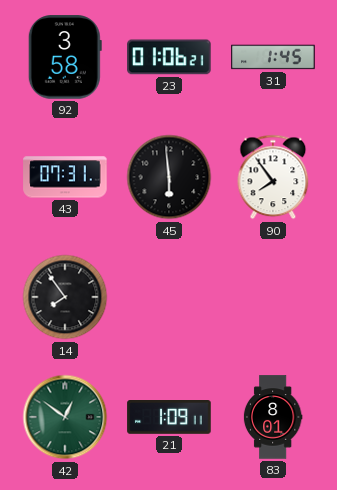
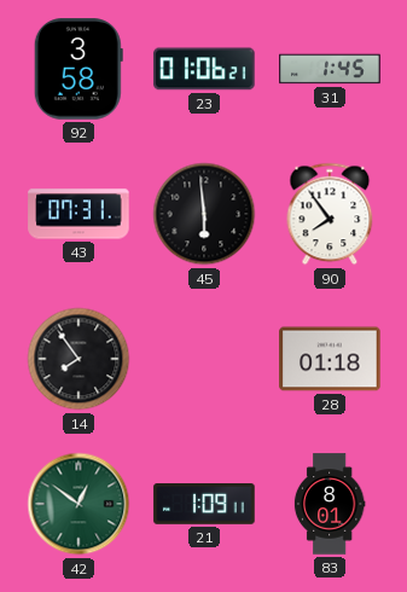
28: none -> 01:18
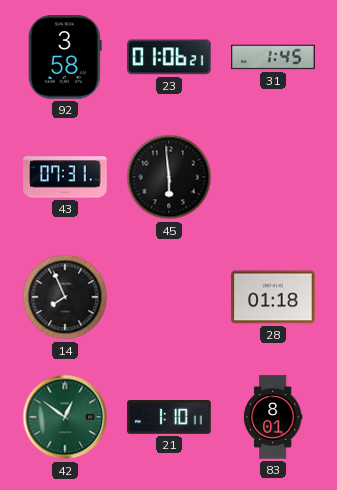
90: 7:54 -> none
14: 7:54 -> 7:56
21: 1:09 -> 1:10
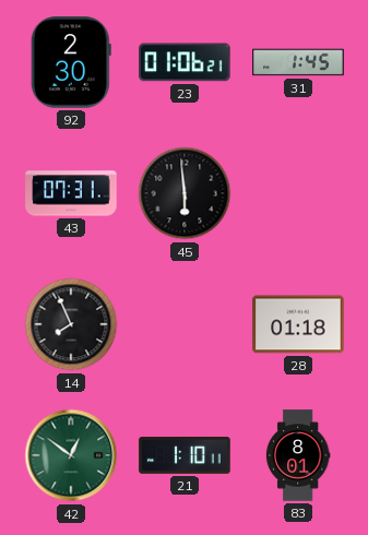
92: 3:58 -> 2:30
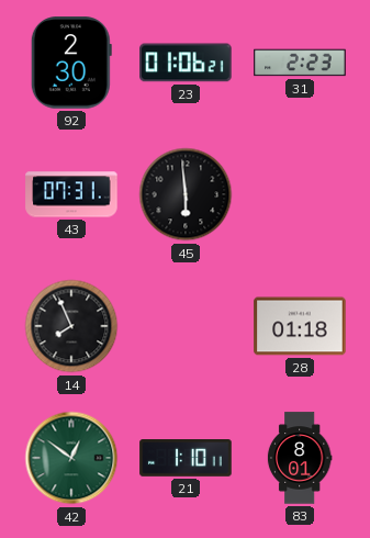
31: 1:45 -> 2:23
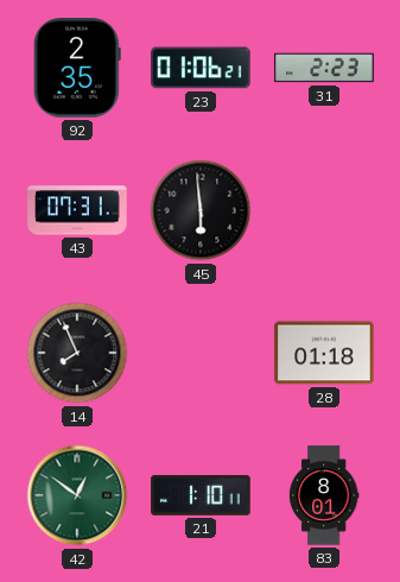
92: 2:30 -> 2:35
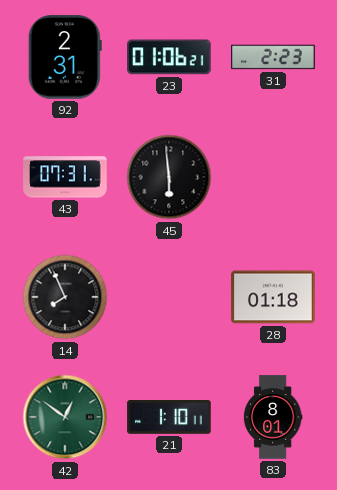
92: 2:35 -> 2:31
